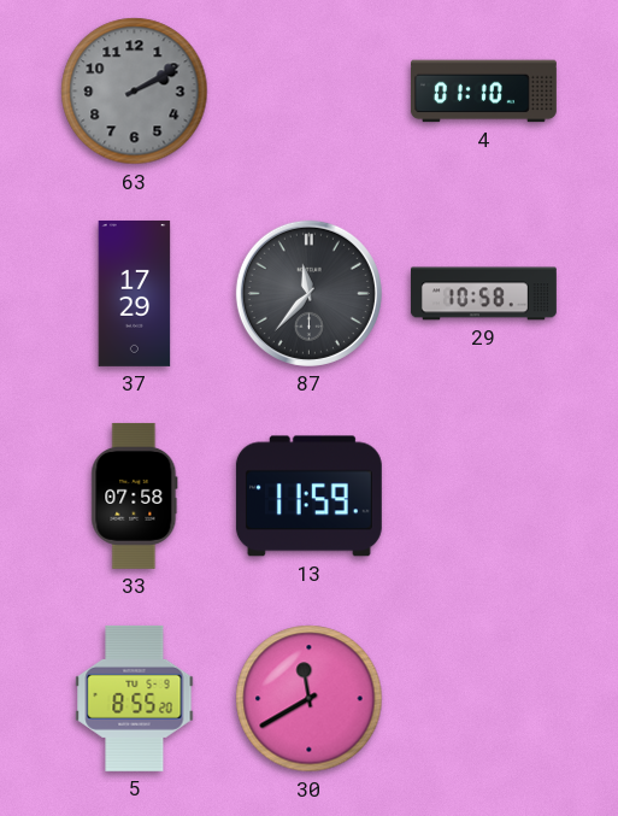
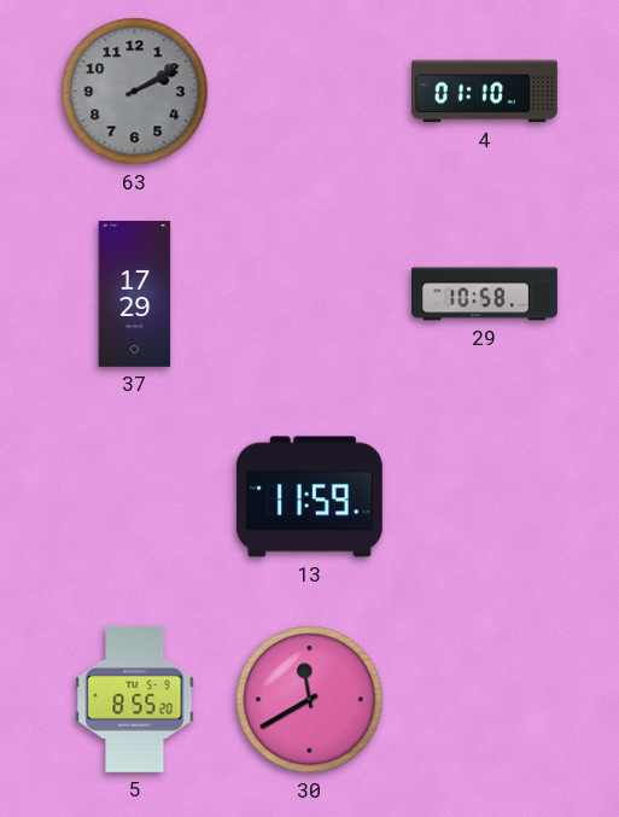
87: 11:37 -> none
33: 07:58 -> none
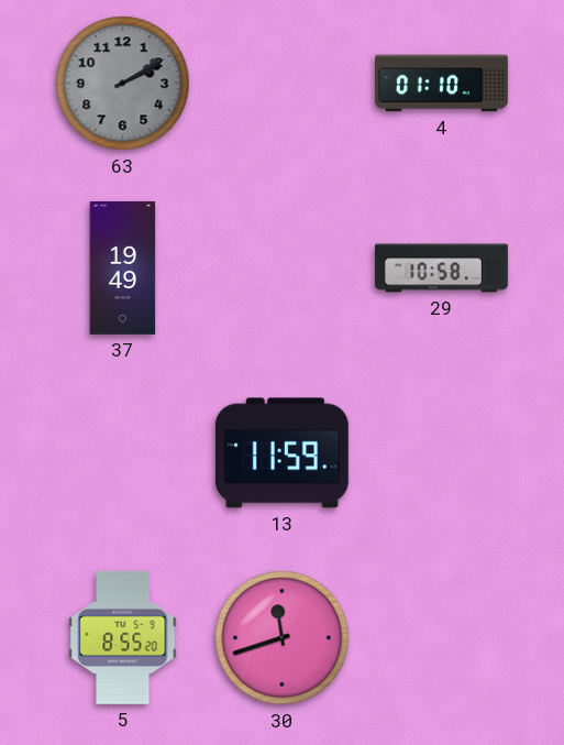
37: 17:29 -> 19:49
30: 11:40 -> 11:42
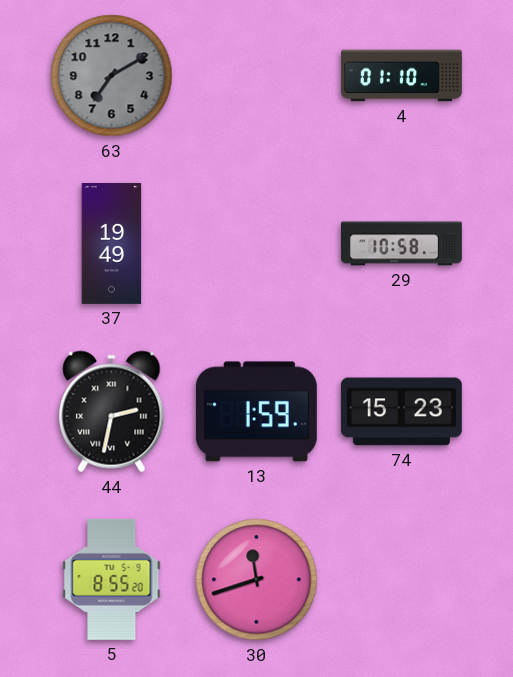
63: 2:10 -> 7:10
44: none -> 2:32
13: 11:59 -> 1:59
74: none -> 15:23
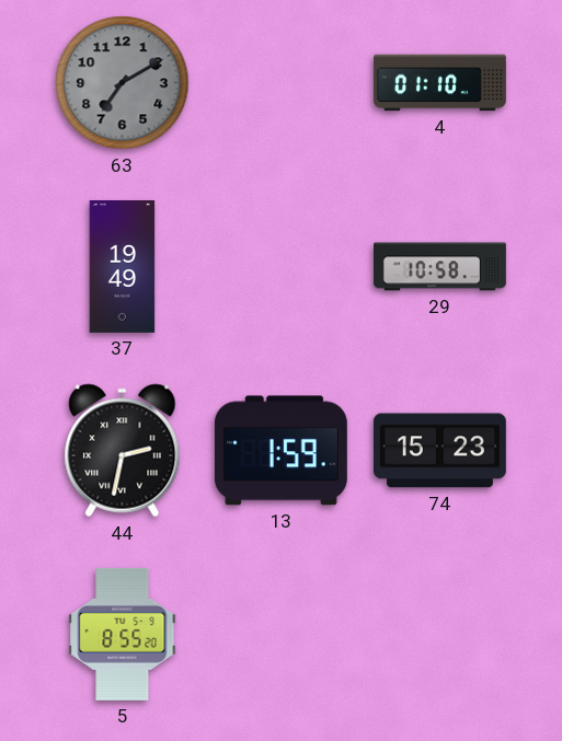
30: 11:42 -> none
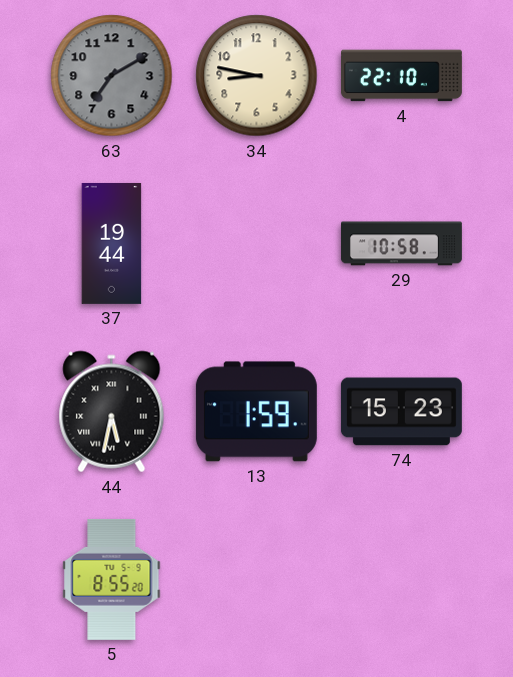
34: none -> 8:47
4: 01:10 -> 22:10
37: 19:49 -> 19:44
44: 2:32 -> 5:32
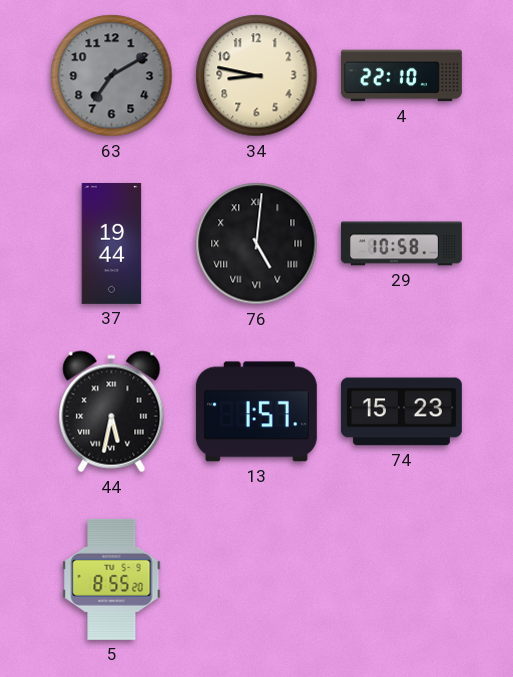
76: none -> 5:01
13: 1:59 -> 1:57
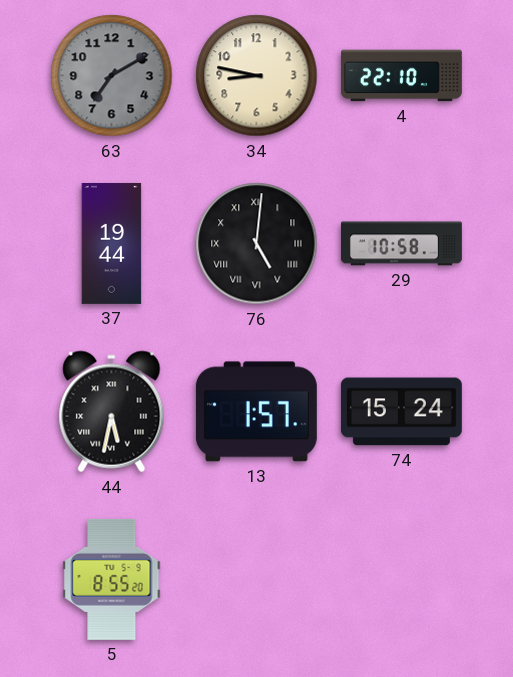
74: 15:23 -> 15:24
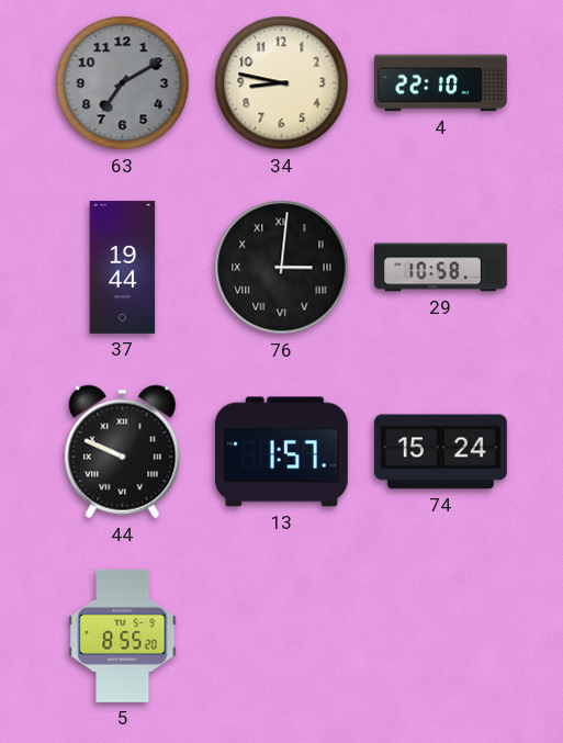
76: 5:01 -> 3:01
44: 5:32 -> 9:49
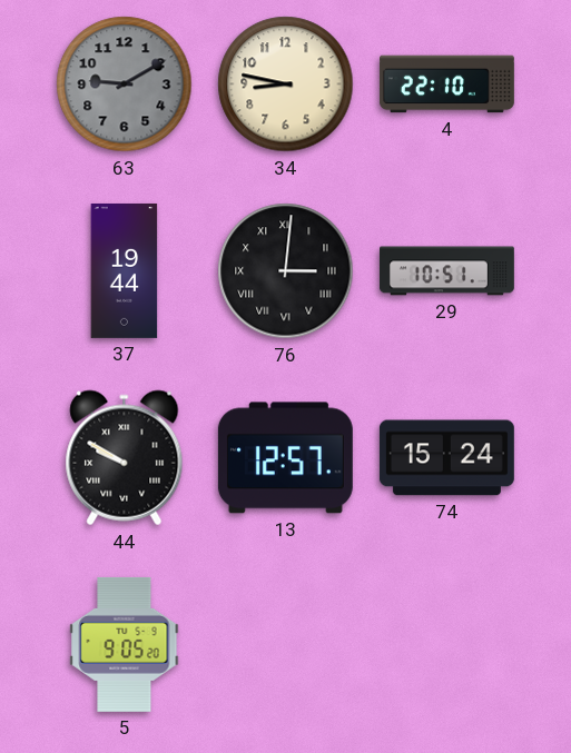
63: 7:10 -> 9:10
29: 10:58 -> 10:51
44: 9:49 -> 9:50
13: 1:57 -> 12:57
5: 8:55 -> 9:05
